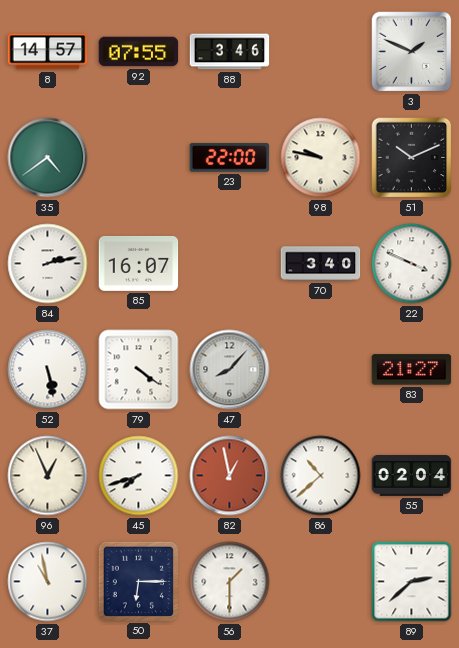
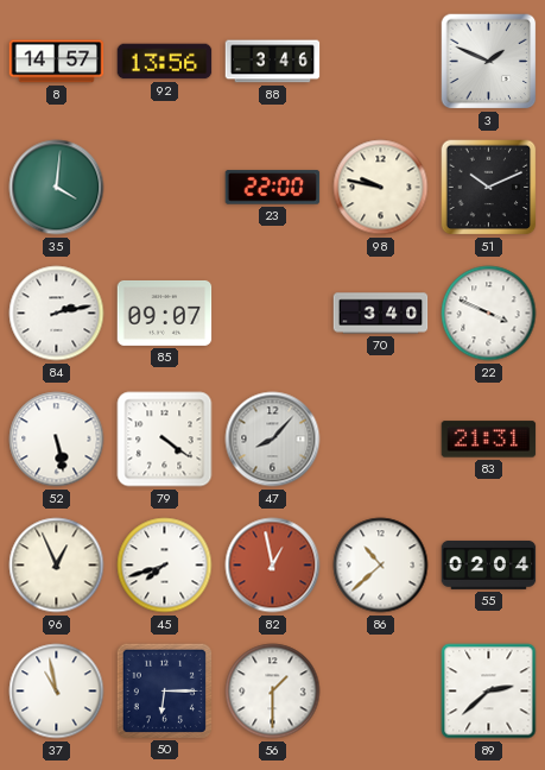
92: 07:55 -> 13:56
35: 4:39 -> 4:01
85: 16:07 -> 09:07
83: 21:27 -> 21:31
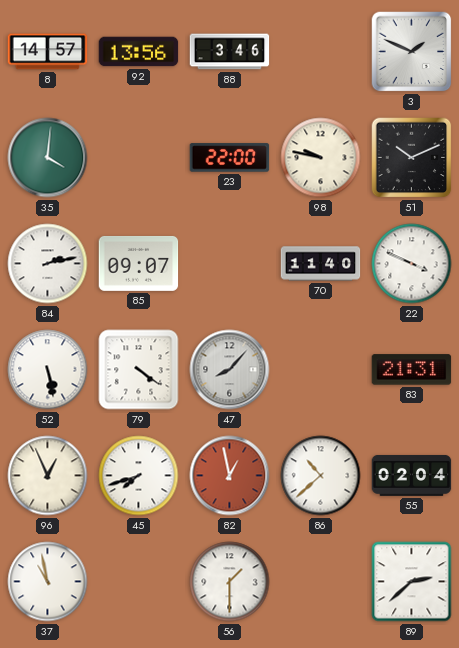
70: 3:40 -> 11:40
50: 6:15 -> none
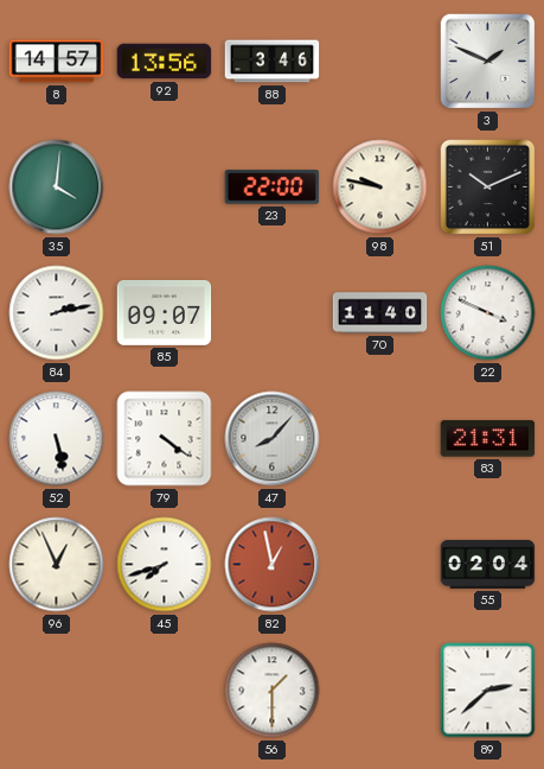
86: 10:38 -> none
37: 10:58 -> none
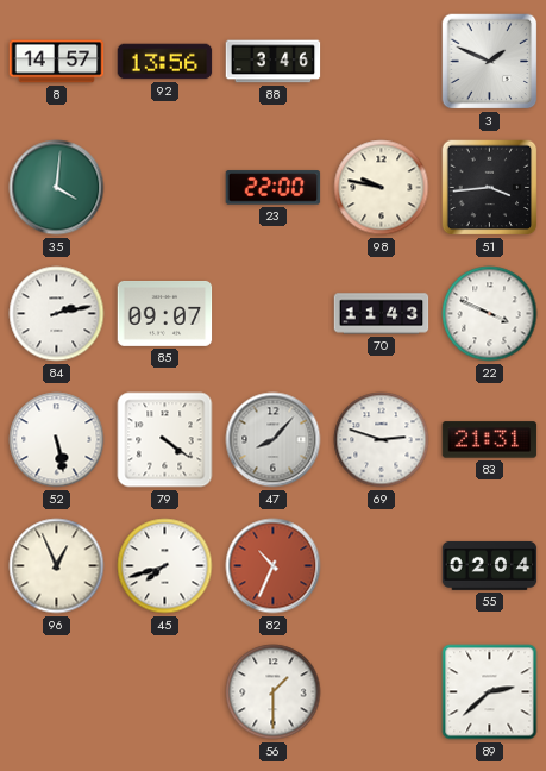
51: 10:11 -> 3:44
70: 11:40 -> 11:43
69: none -> 2:48
82: 12:58 -> 10:34
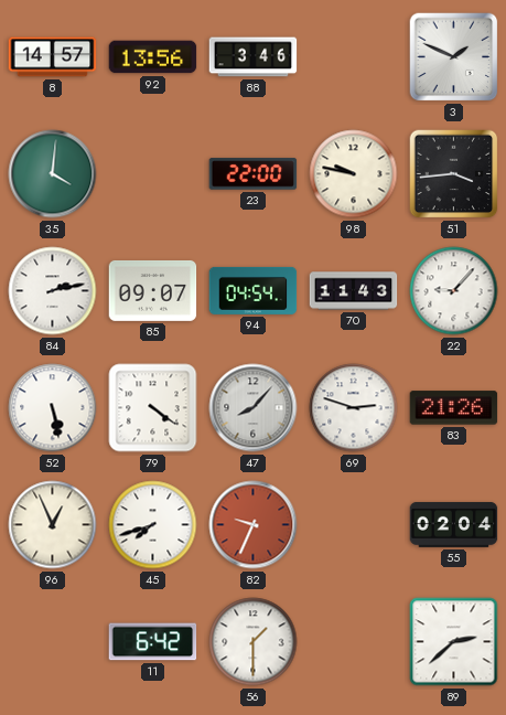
94: none -> 04:54
22: 3:49 -> 9:07
83: 21:31 -> 21:26
82: 10:34 -> 9:34
11: none -> 6:42
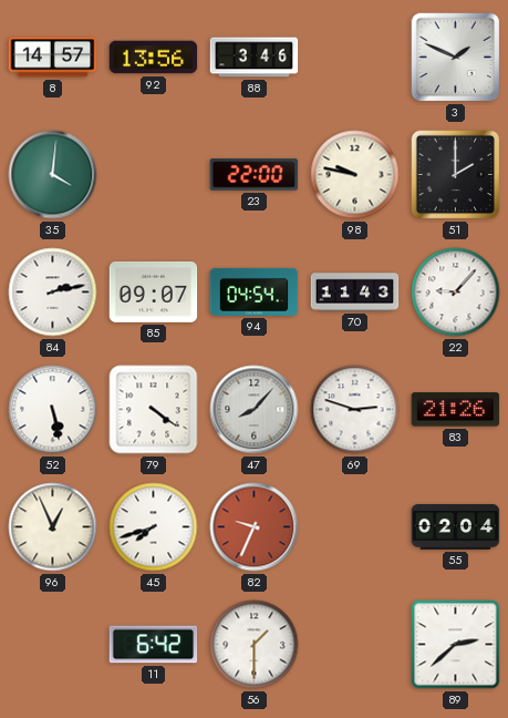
51: 3:44 -> 2:00
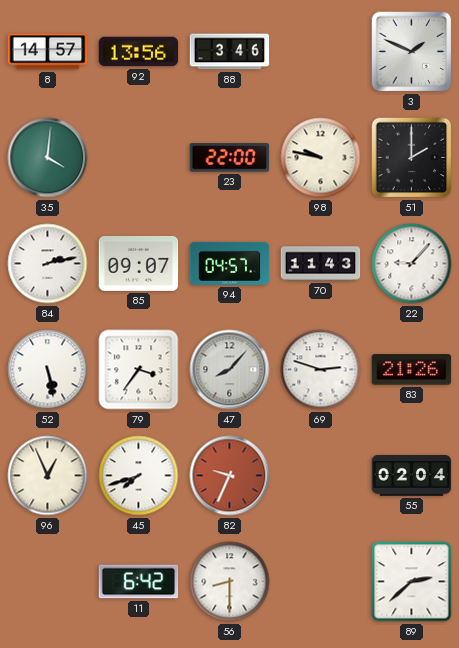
94: 04:54 -> 04:57
79: 4:21 -> 3:36
56: 1:30 -> 8:30
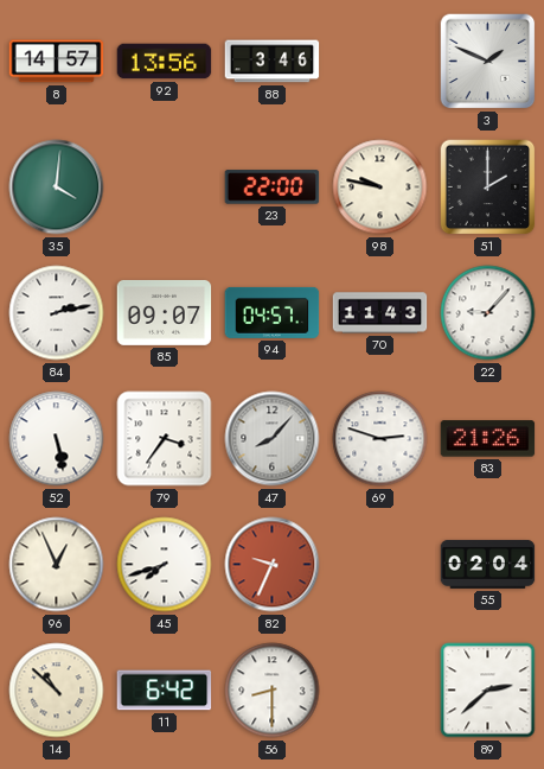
14: none -> 10:52
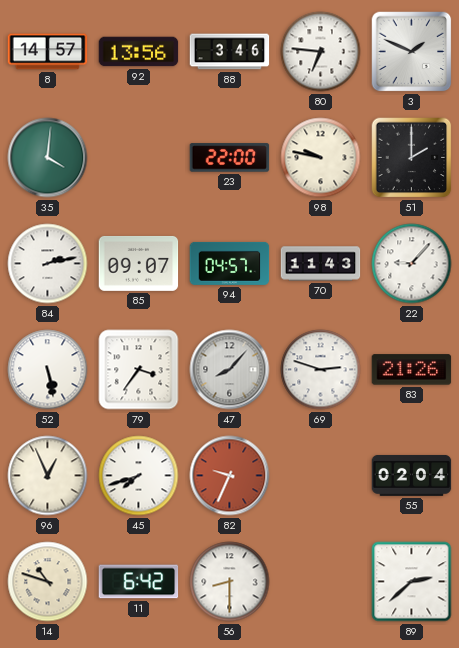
80: none -> 6:46
14: 10:52 -> 10:48
